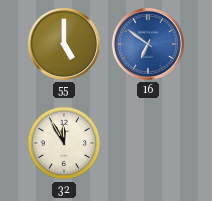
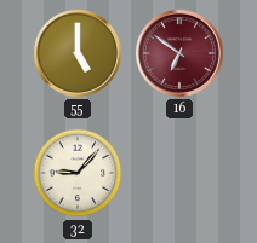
16 dial: blue -> burgundy
32: 11:55 -> 9:07
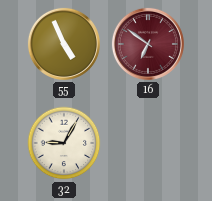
55: 5:00 -> 4:56
32: 9:07 -> 9:05
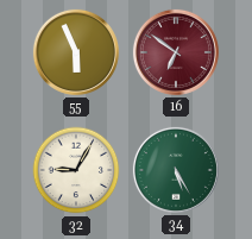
55: 4:56 -> 5:56
34: none -> 5:25
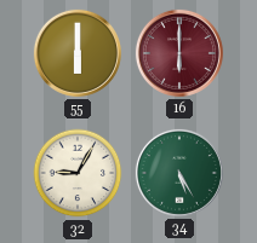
55: 5:56 -> 6:00
16: 6:51 -> 6:00
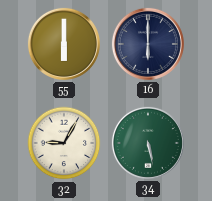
16 dial: burgundy -> navy
34: 5:25 -> 5:28
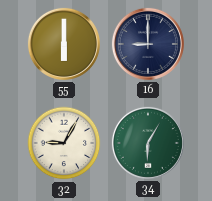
16: 6:00 -> 9:00
34: 5:28 -> 6:05
